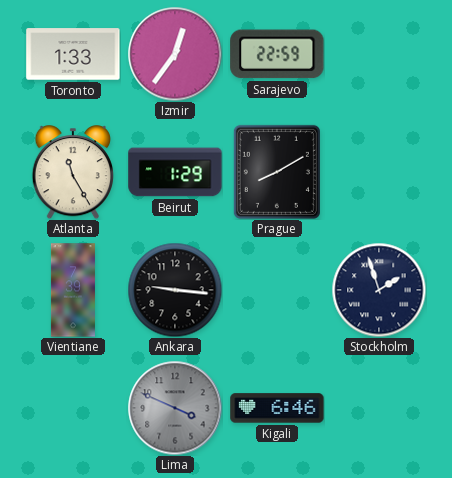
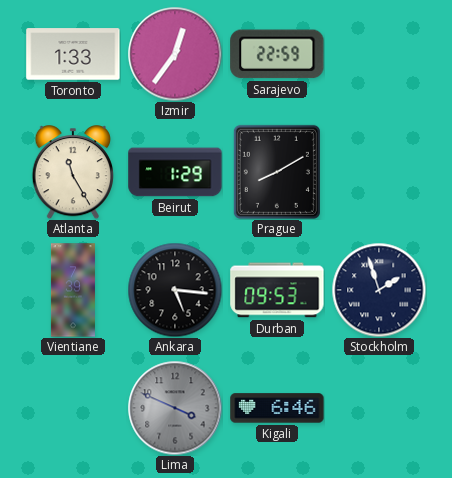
Ankara: 9:16 -> 5:16
Durban: none -> 09:53
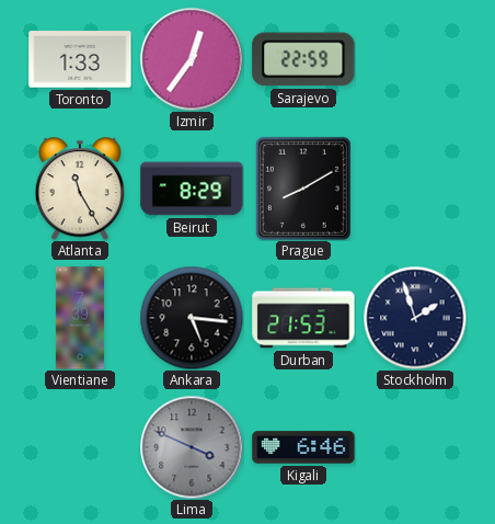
Beirut: 1:29 -> 8:29
Durban: 09:53 -> 21:53
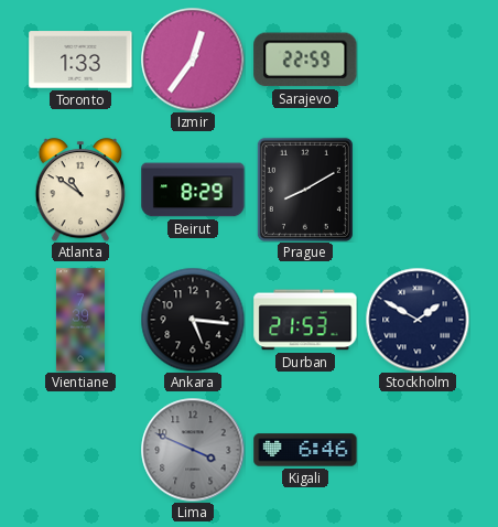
Atlanta: 11:25 -> 10:51
Stockholm: 1:57 -> 1:50
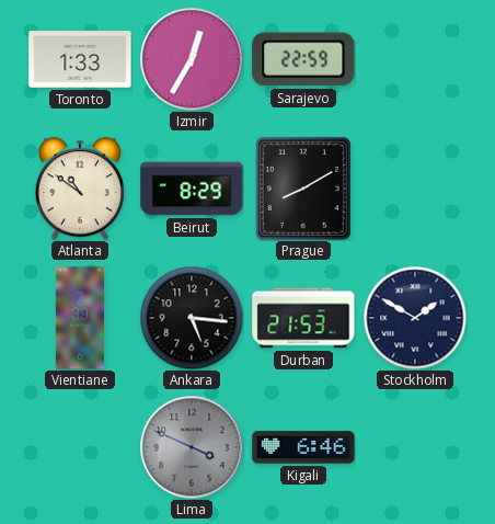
Izmir: 12:36 -> 12:35
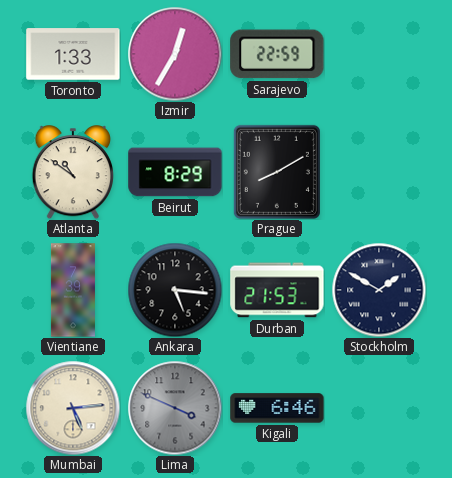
Mumbai: none -> 5:14
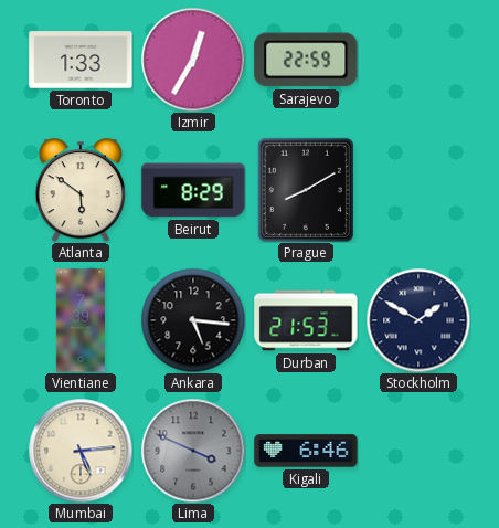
Atlanta: 10:51 -> 5:51
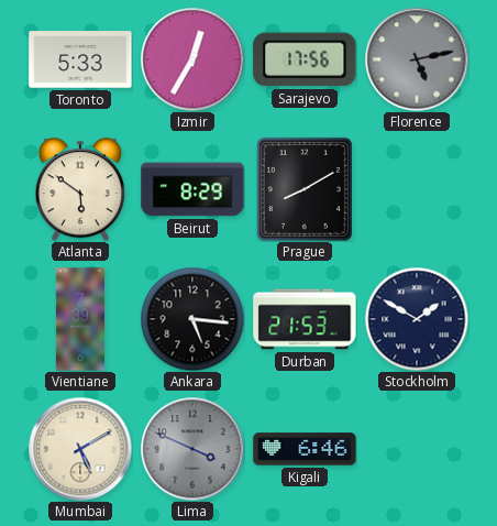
Toronto: 1:33 -> 5:33
Sarajevo: 22:59 -> 17:56
Florence: none -> 5:13
Mumbai: 5:14 -> 5:10
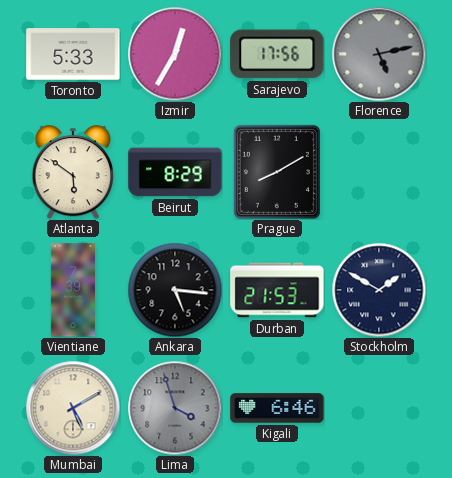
Lima: 3:49 -> 3:57
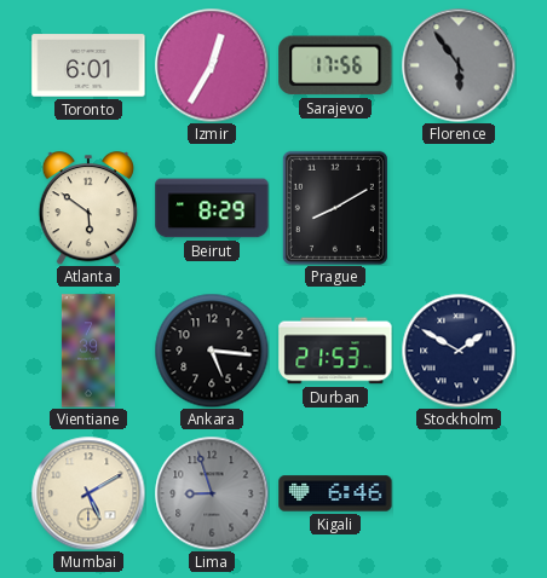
Toronto: 5:33 -> 6:01
Florence: 5:13 -> 5:54
Lima: 3:57 -> 8:57
